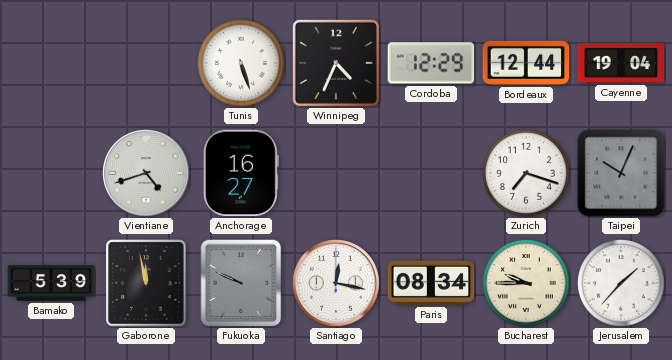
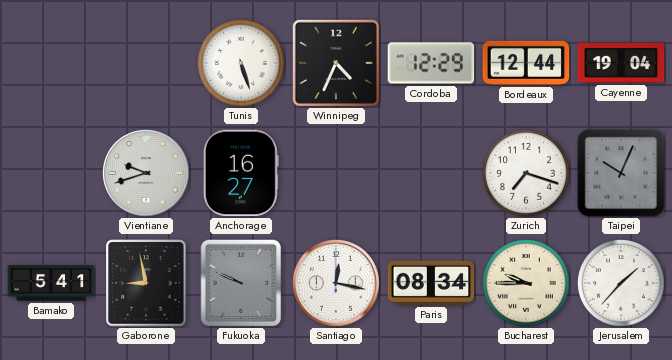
Vientiane: 4:42 -> 9:42
Bamako: 5:39 -> 5:41
Gaborone: 11:58 -> 8:58
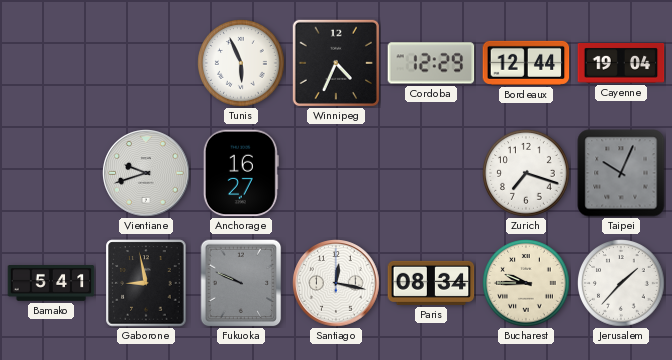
Tunis: 5:27 -> 5:56
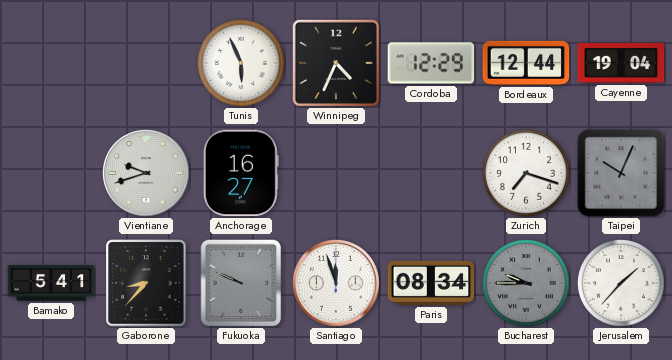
Gaborone: 8:58 -> 8:37
Santiago: 12:17 -> 11:57
Bucharest dial: cream -> grey
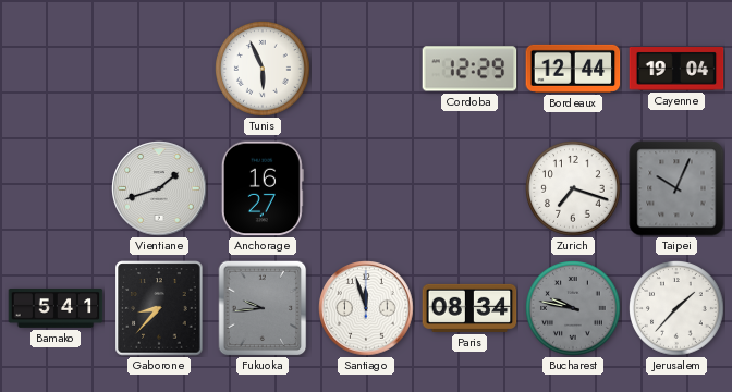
Winnipeg: 4:34 -> none
Vientiane: 9:42 -> 1:42
Fukuoka: 9:49 -> 9:44
Bucharest: 9:45 -> 9:47
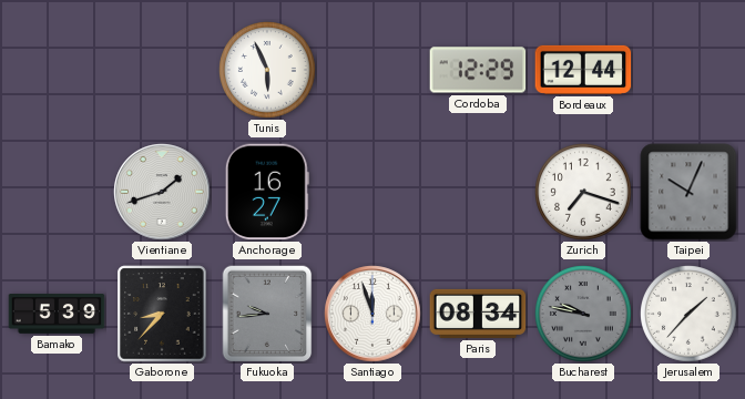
Cayenne: 19:04 -> none
Bamako: 5:41 -> 5:39
